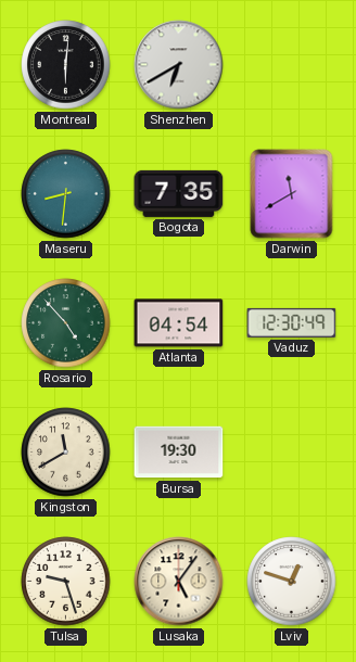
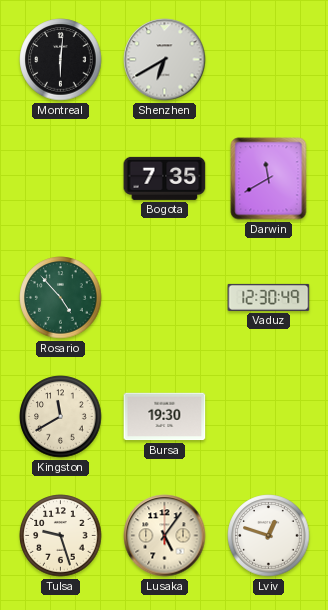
Maseru: 8:31 -> none
Atlanta: 04:54 -> none
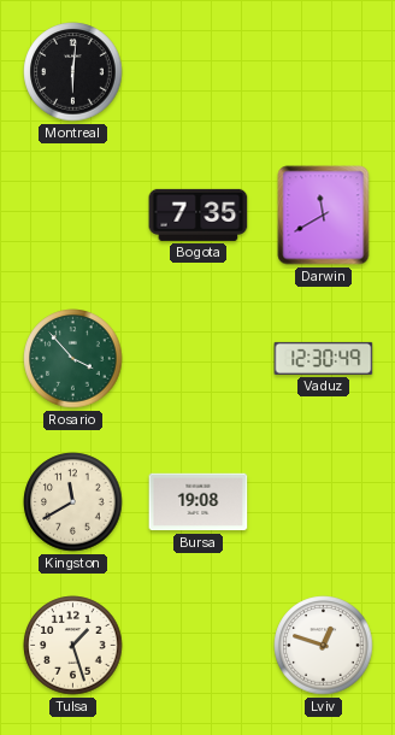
Shenzhen: 6:40 -> none
Rosario: 4:53 -> 3:53
Bursa: 19:30 -> 19:08
Tulsa: 9:27 -> 1:27
Lusaka: 5:06 -> none
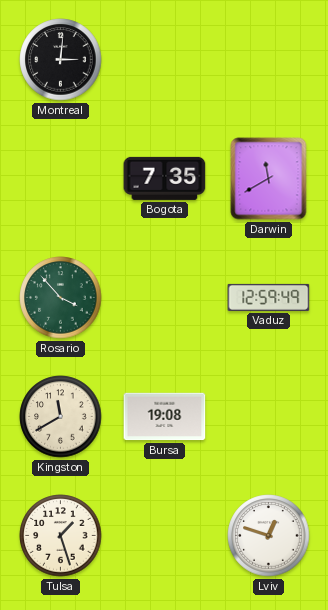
Montreal: 6:01 -> 3:01
Vaduz: 12:30 -> 12:59
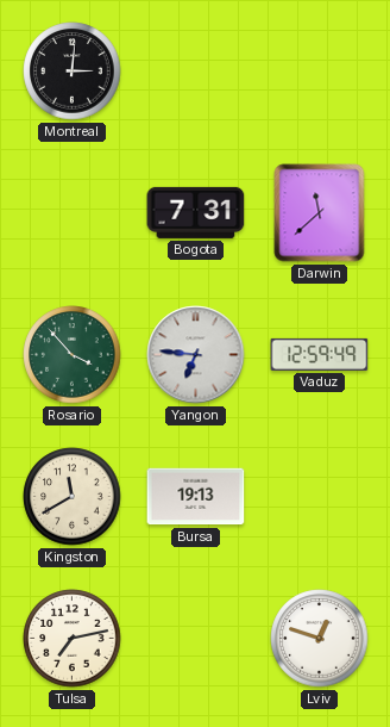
Bogota: 7:35 -> 7:31
Darwin: 11:40 -> 11:38
Yangon: none -> 6:46
Bursa: 19:08 -> 19:13
Tulsa: 1:27 -> 7:13
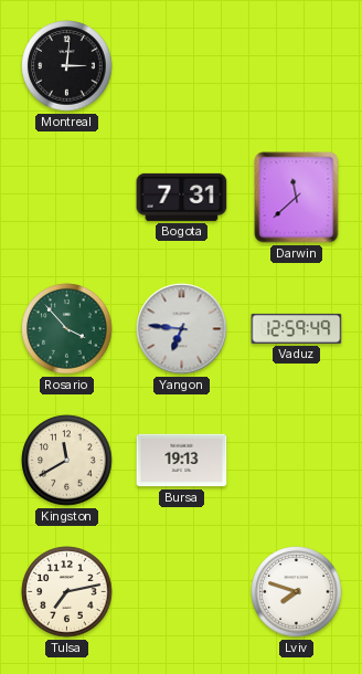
Lviv: 12:48 -> 7:48
